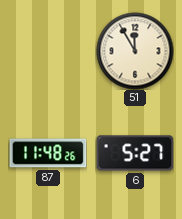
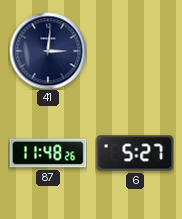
41: none -> 3:01
51: 11:55 -> none
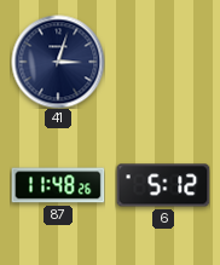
41: 3:01 -> 3:03
6: 5:27 -> 5:12
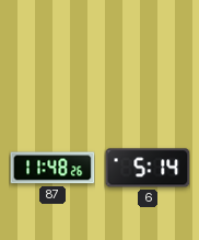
41: 3:03 -> none
6: 5:12 -> 5:14
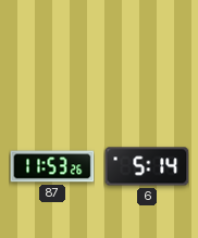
87: 11:48 -> 11:53
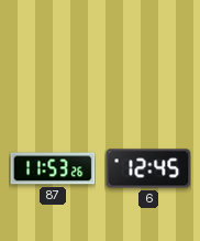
6: 5:14 -> 12:45
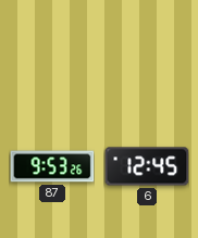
87: 11:53 -> 9:53
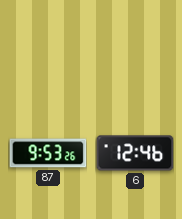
6: 12:45 -> 12:46
